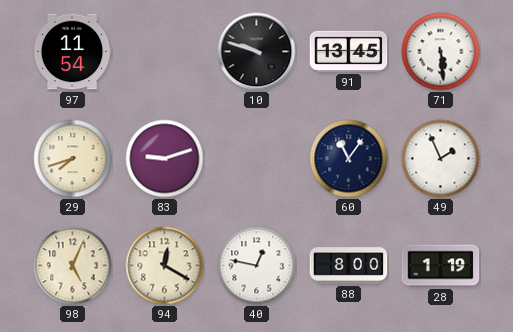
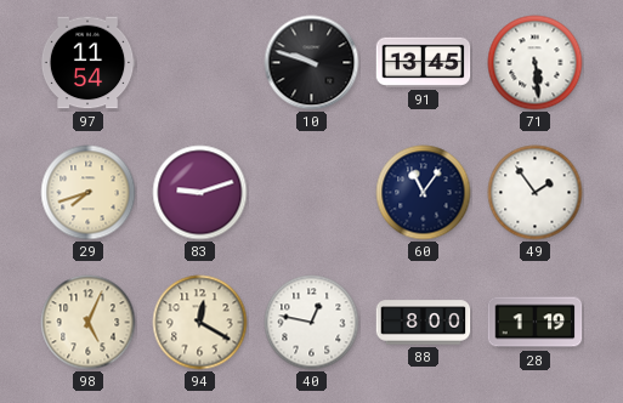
49: 1:56 -> 1:54
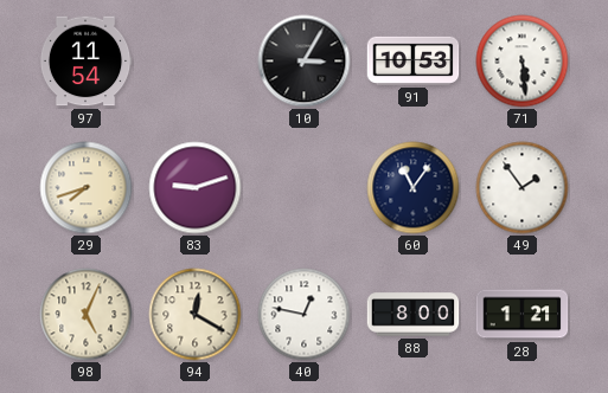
10: 9:48 -> 3:05
91: 13:45 -> 10:53
28: 1:19 -> 1:21
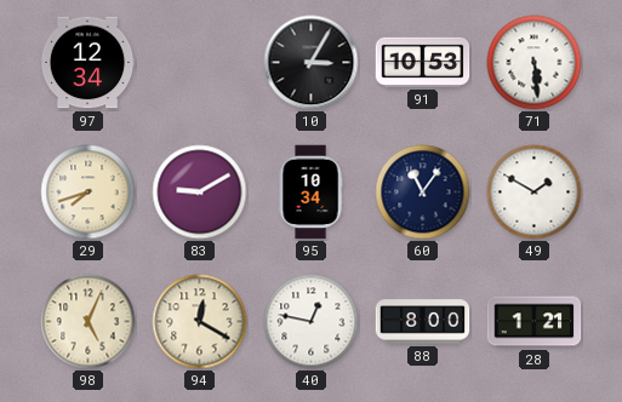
97: 11:54 -> 12:34
83: 9:12 -> 9:10
95: none -> 10:34
49: 1:54 -> 1:50
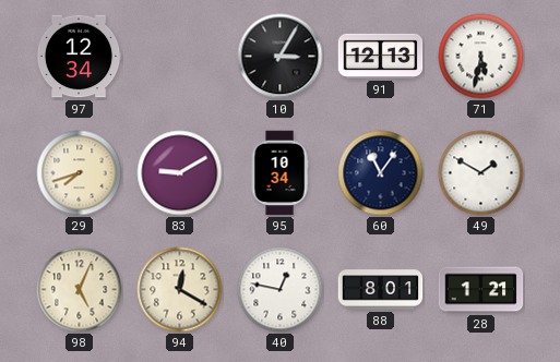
91: 10:53 -> 12:13
71: 5:29 -> 5:32
88: 8:00 -> 8:01
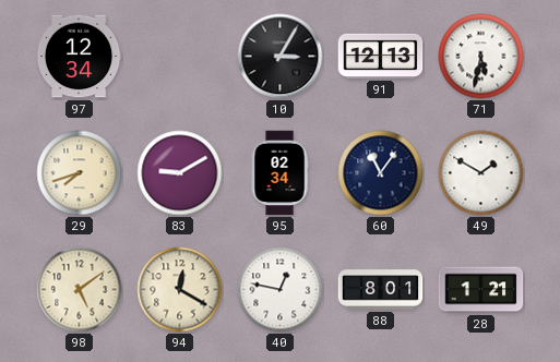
95: 10:34 -> 02:34
98: 5:04 -> 5:09
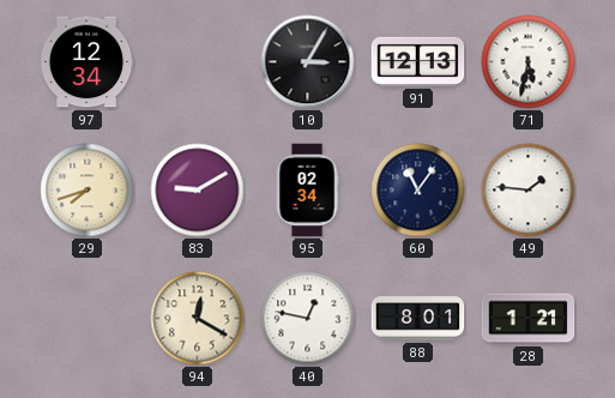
49: 1:50 -> 1:46
98: 5:09 -> none
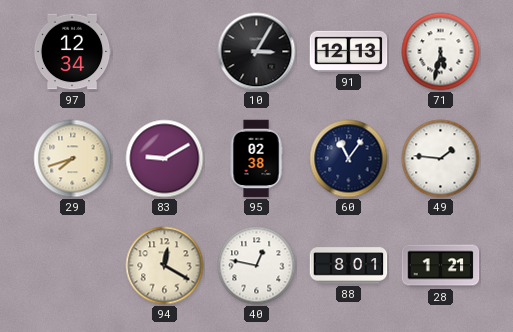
95: 02:34 -> 02:38
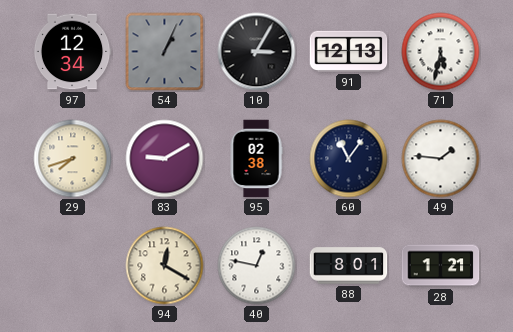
54: none -> 1:04
